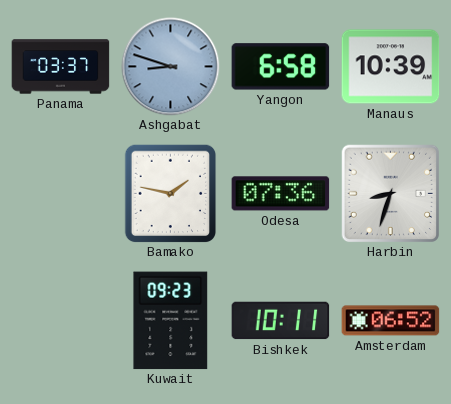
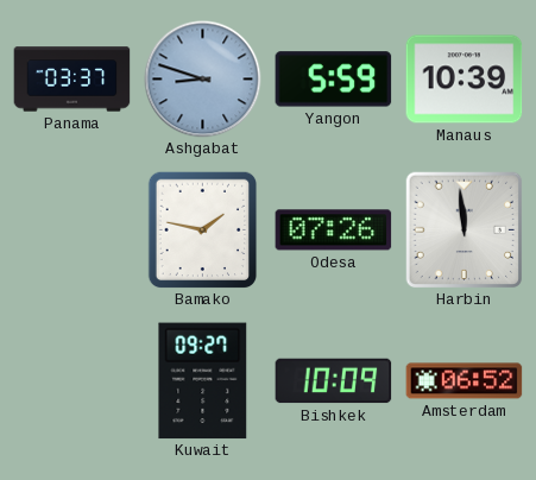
Yangon: 6:58 -> 5:59
Odesa: 07:36 -> 07:26
Harbin: 8:33 -> 11:59
Kuwait: 09:23 -> 09:27
Bishkek: 10:11 -> 10:09
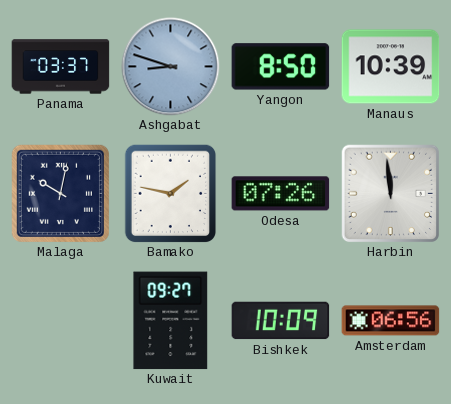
Yangon: 5:59 -> 8:50
Malaga: none -> 10:02
Amsterdam: 06:52 -> 06:56
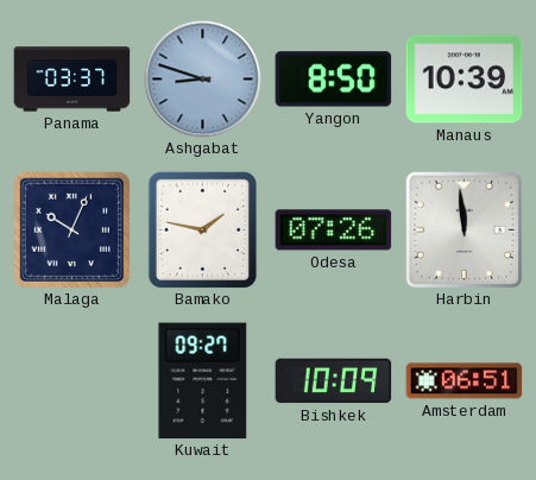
Malaga: 10:02 -> 10:04
Amsterdam: 06:56 -> 06:51
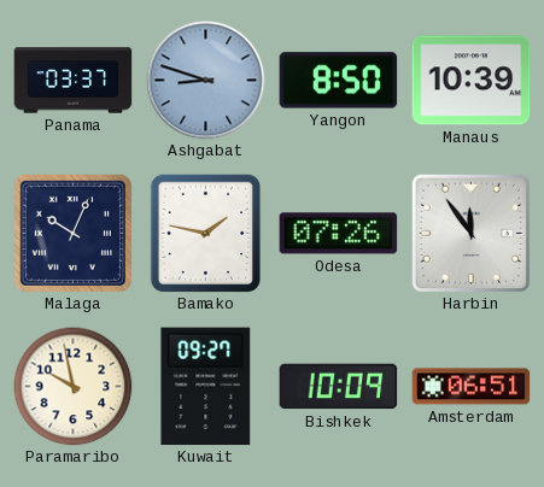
Harbin: 11:59 -> 11:54
Paramaribo: none -> 9:58
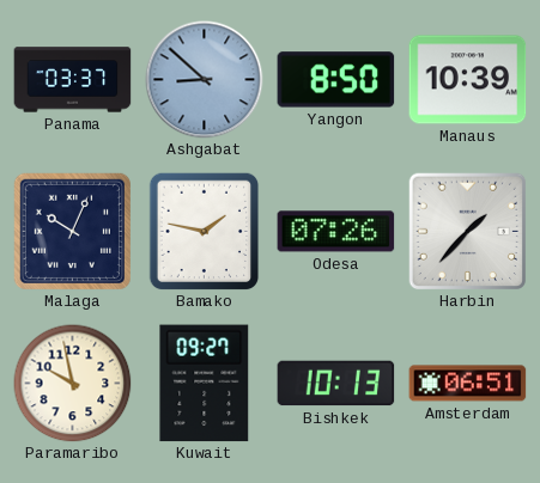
Ashgabat: 8:48 -> 8:52
Harbin: 11:54 -> 1:37
Bishkek: 10:09 -> 10:13
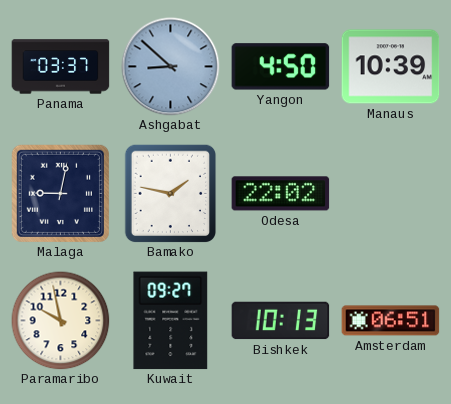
Yangon: 8:50 -> 4:50
Malaga: 10:04 -> 9:02
Odesa: 07:26 -> 22:02
Harbin: 1:37 -> none
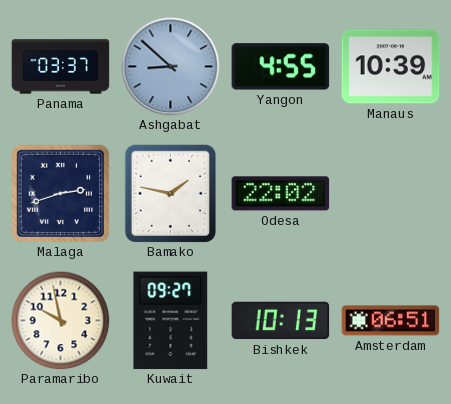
Yangon: 4:50 -> 4:55
Malaga: 9:02 -> 2:42
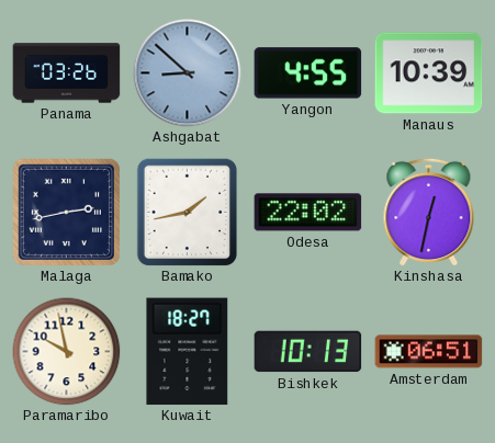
Panama: 03:37 -> 03:26
Malaga: 2:42 -> 2:43
Bamako: 1:47 -> 1:43
Kinshasa: none -> 12:32
Kuwait: 09:27 -> 18:27
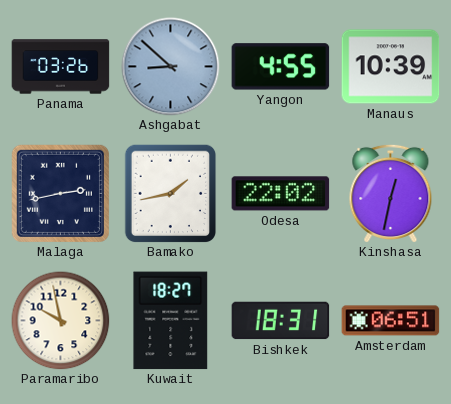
Bishkek: 10:13 -> 18:31
